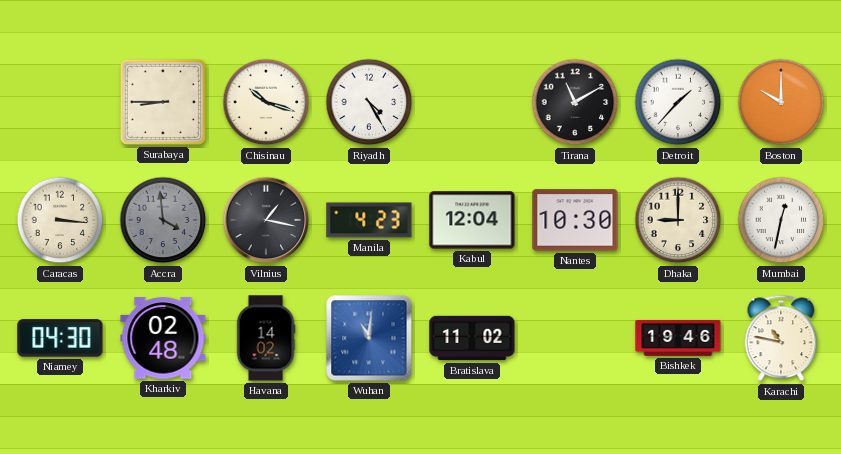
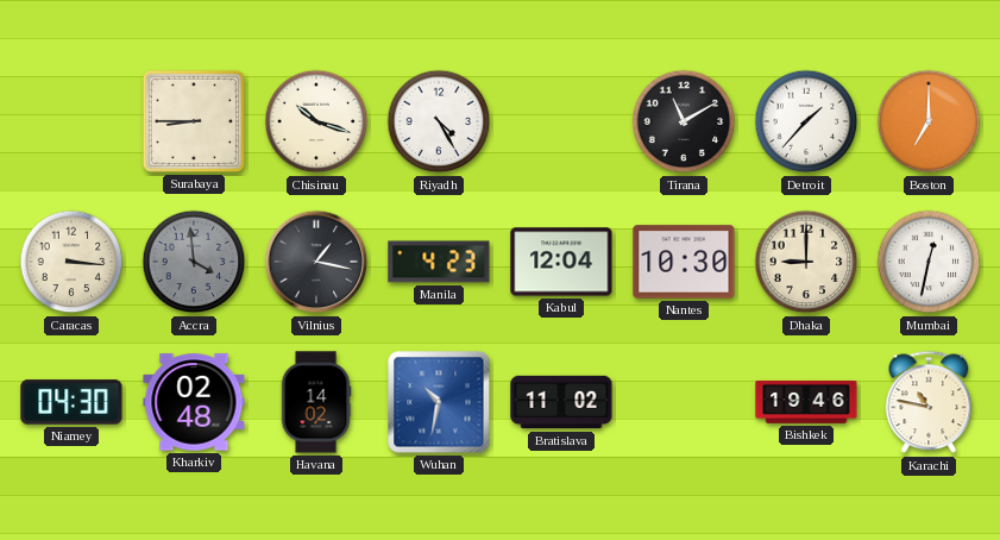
Boston: 10:00 -> 7:00
Wuhan: 11:01 -> 10:32
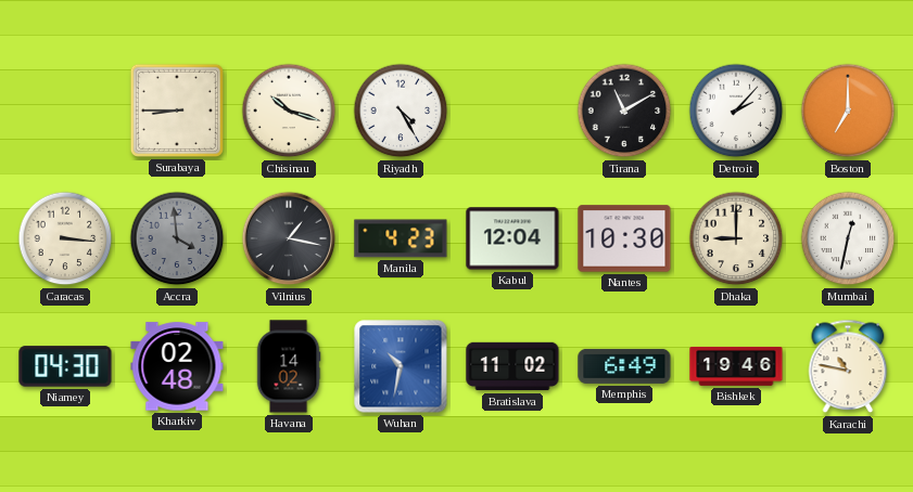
Detroit: 1:37 -> 2:07
Memphis: none -> 6:49
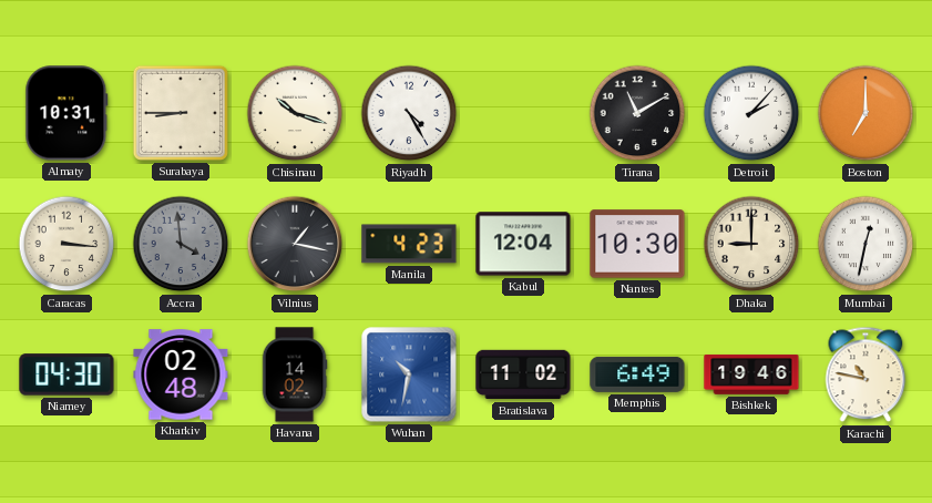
Almaty: none -> 10:31
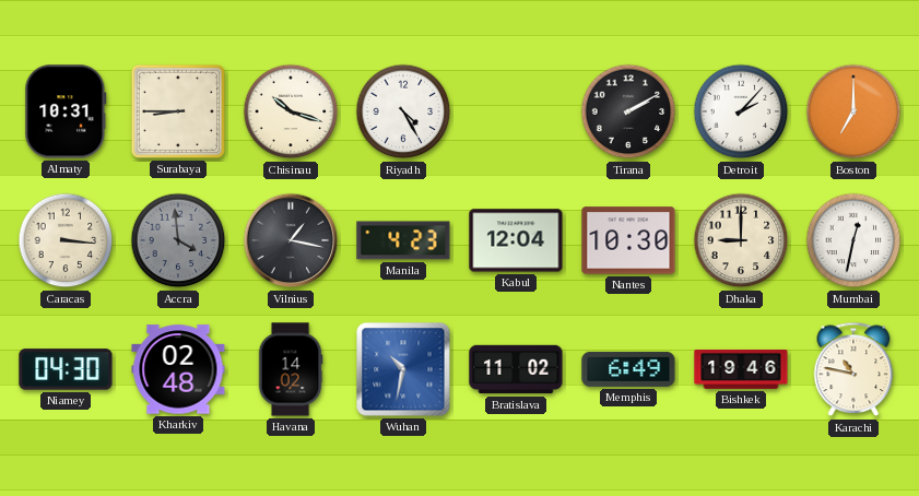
Tirana: 11:10 -> 2:10
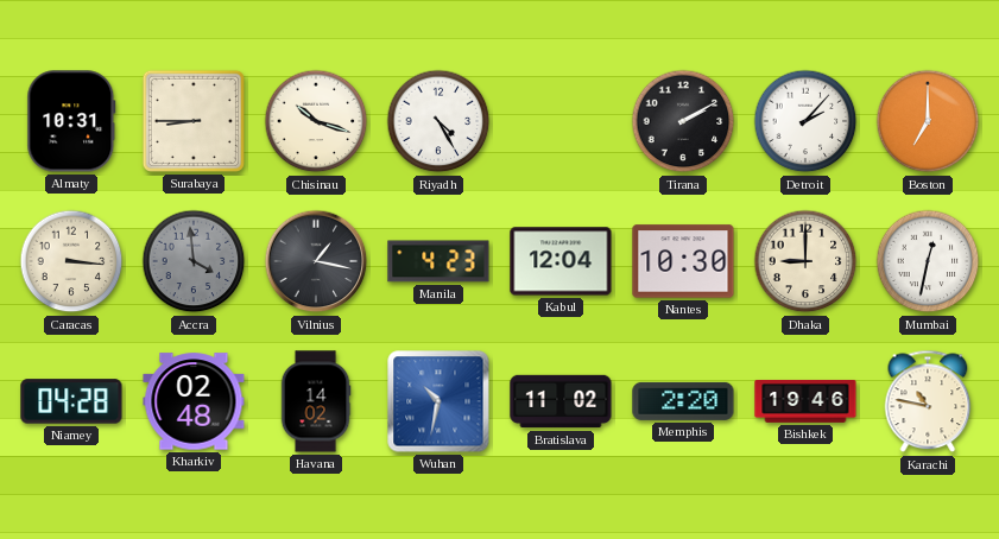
Niamey: 04:30 -> 04:28
Memphis: 6:49 -> 2:20
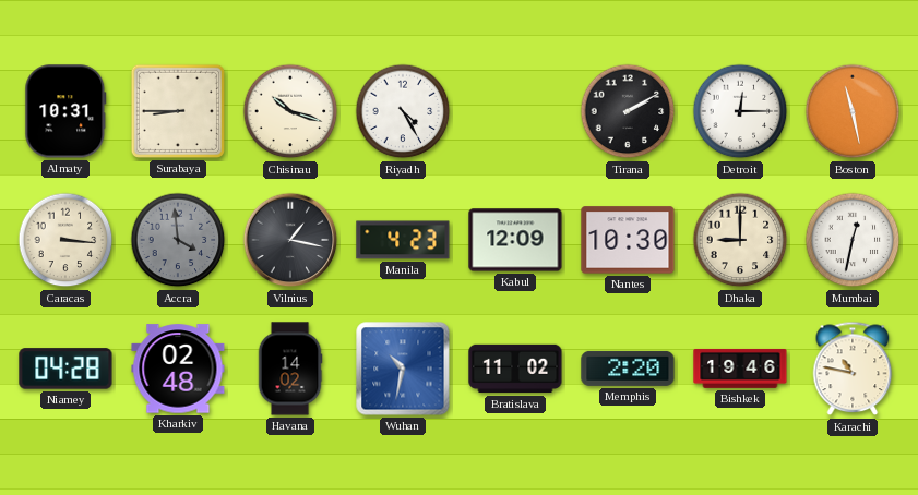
Detroit: 2:07 -> 12:15
Boston: 7:00 -> 11:28
Kabul: 12:04 -> 12:09
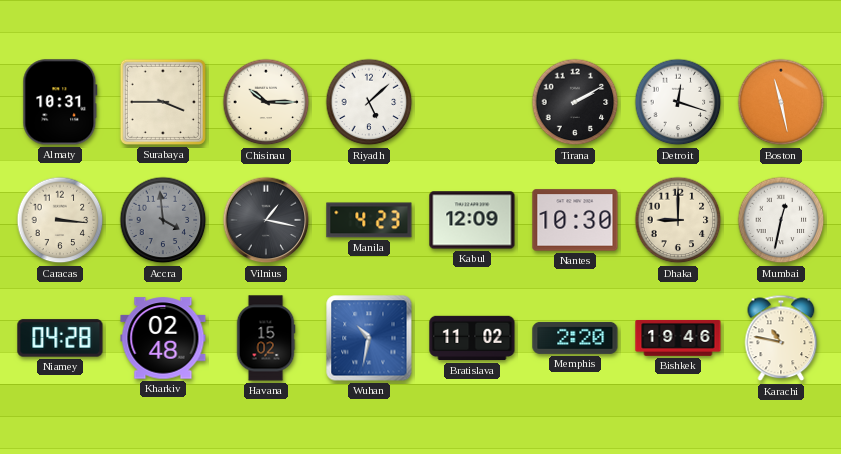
Surabaya: 8:45 -> 3:45
Chisinau: 10:18 -> 10:15
Riyadh: 4:25 -> 5:08
Detroit: 12:15 -> 12:18
Havana: 14:02 -> 15:02
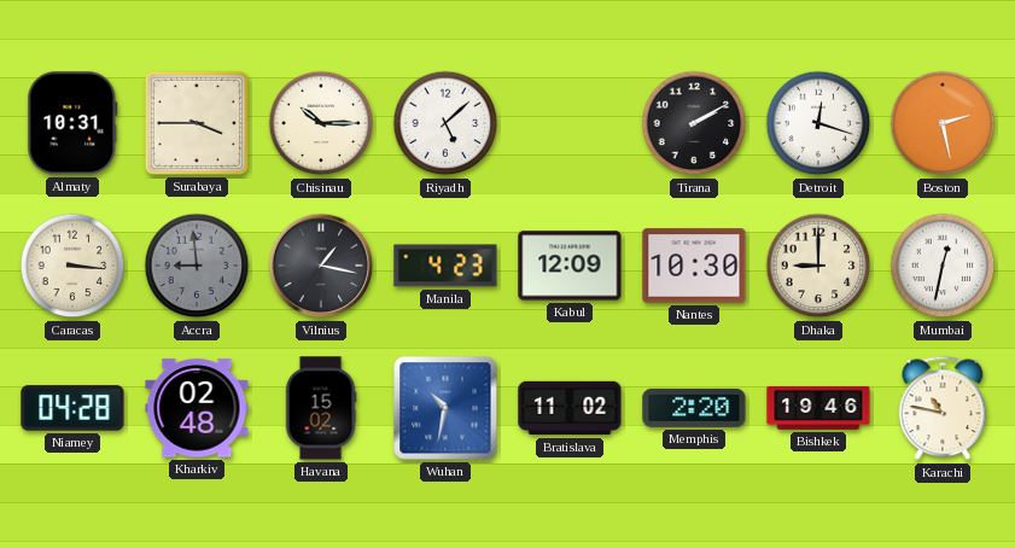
Boston: 11:28 -> 2:28
Accra: 3:59 -> 8:59
